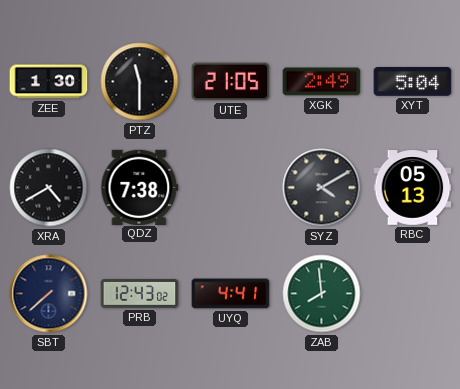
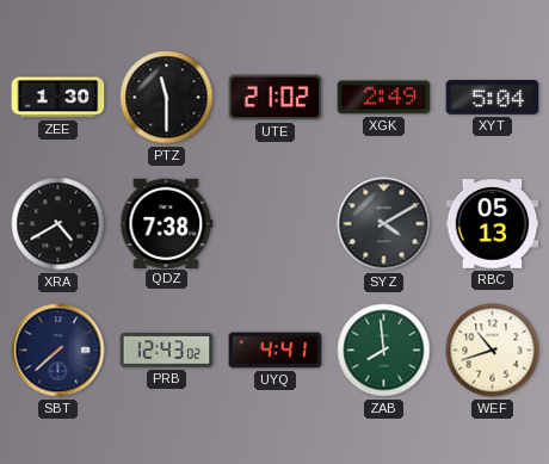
UTE: 21:05 -> 21:02
WEF: none -> 10:42
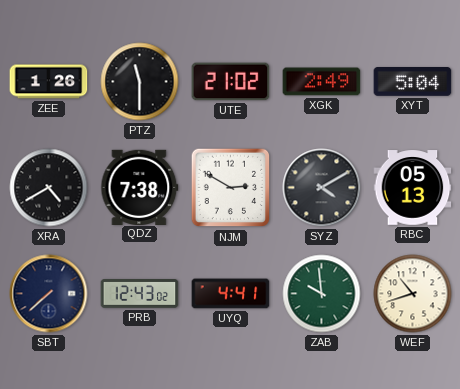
ZEE: 1:30 -> 1:26
NJM: none -> 2:50
ZAB: 7:59 -> 9:59
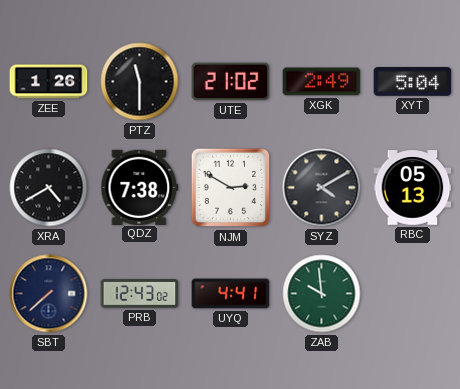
WEF: 10:42 -> none
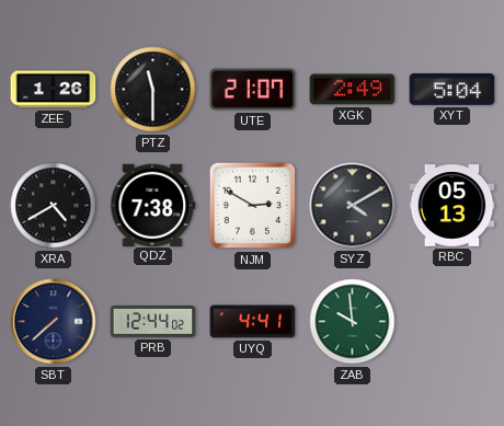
UTE: 21:02 -> 21:07
PRB: 12:43 -> 12:44
